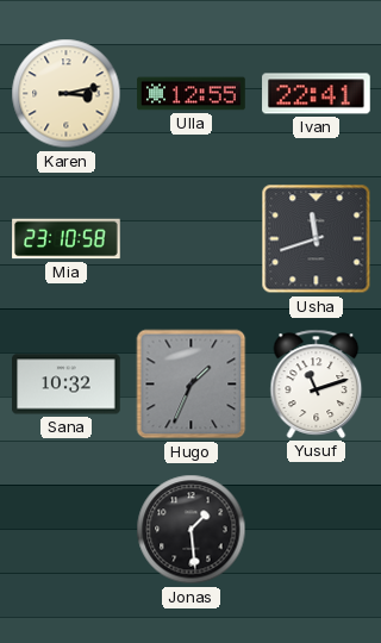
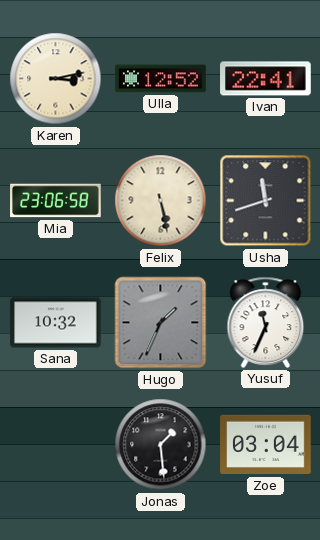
Ulla: 12:55 -> 12:52
Mia: 23:10 -> 23:06
Felix: none -> 5:28
Yusuf: 11:12 -> 11:34
Zoe: none -> 03:04
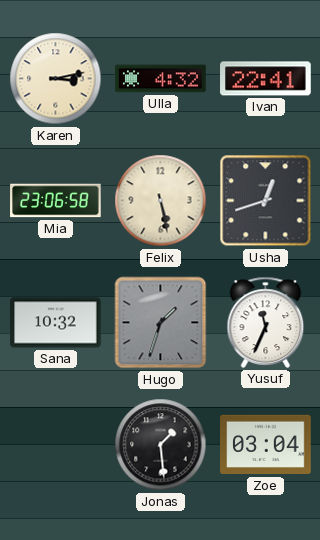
Ulla: 12:52 -> 4:32
Usha: 11:42 -> 12:42
Hugo: 1:34 -> 1:33
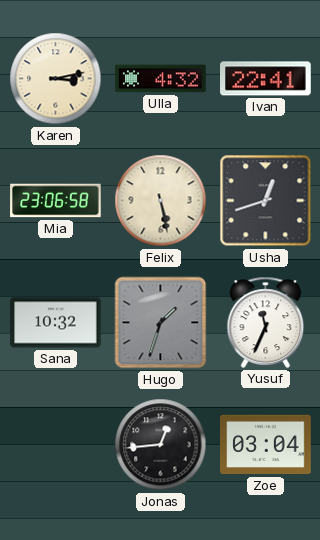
Jonas: 1:29 -> 12:44
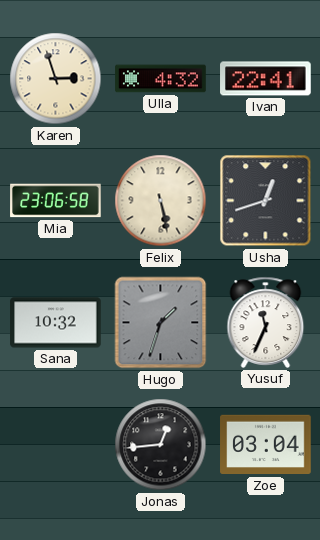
Karen: 3:13 -> 2:57
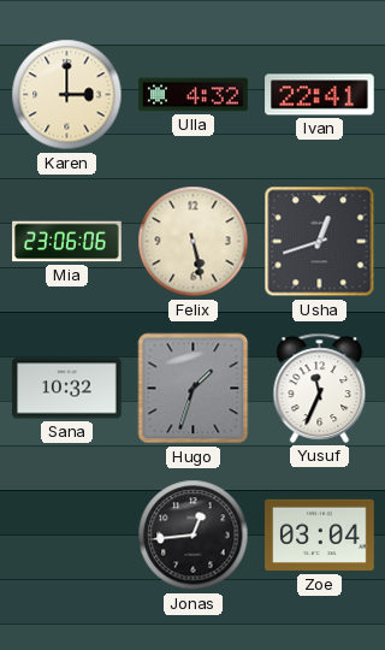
Karen: 2:57 -> 3:00
Mia: 23:06:58 -> 23:06:06
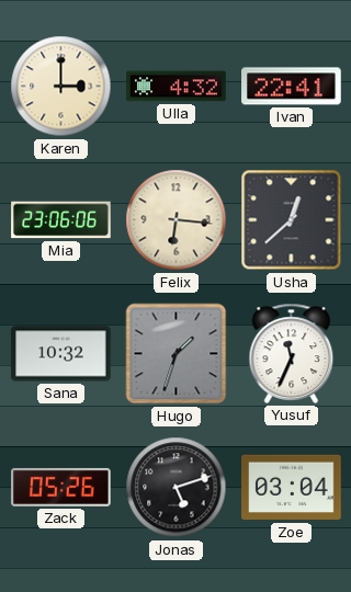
Felix: 5:28 -> 6:16
Usha: 12:42 -> 12:38
Zack: none -> 05:26
Jonas: 12:44 -> 5:12
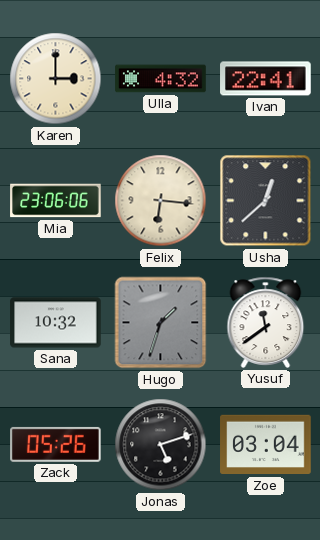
Yusuf: 11:34 -> 11:39
